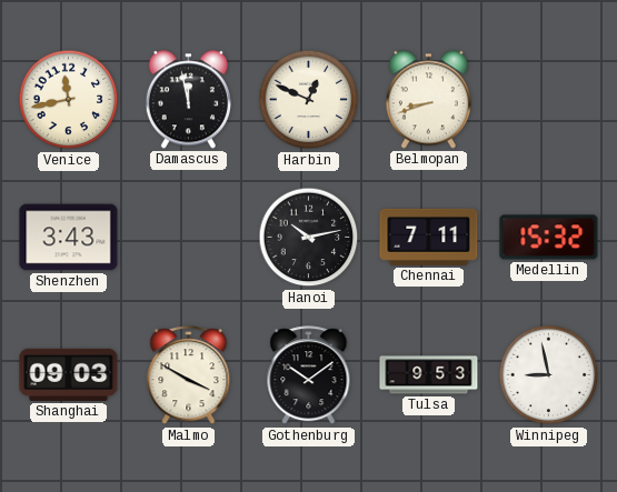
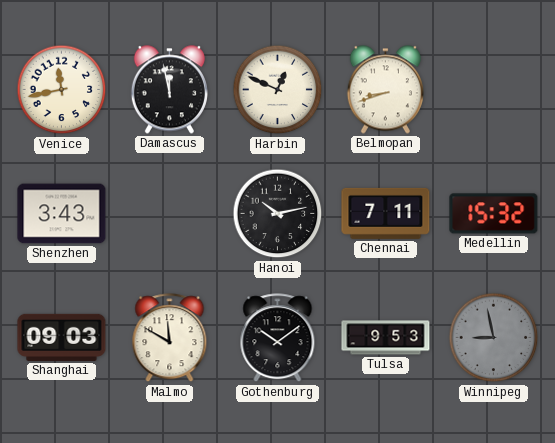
Malmo: 3:50 -> 11:50
Winnipeg dial: white -> grey
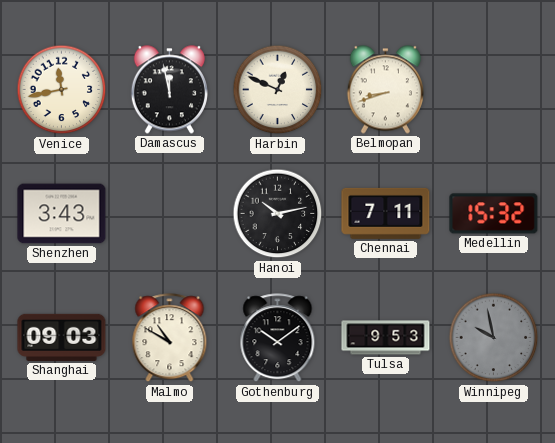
Malmo: 11:50 -> 10:50
Winnipeg: 8:58 -> 9:58
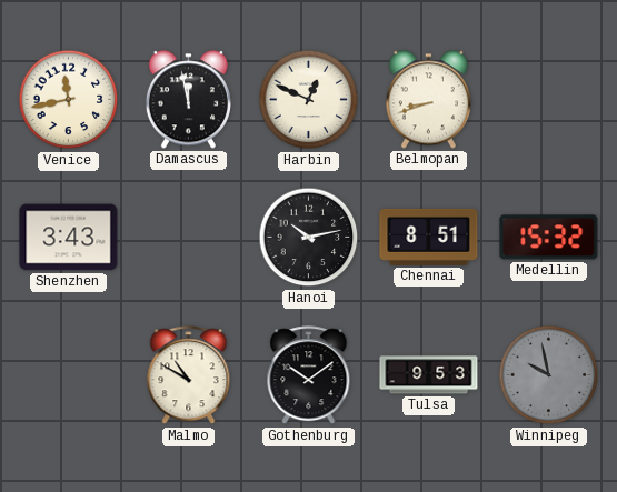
Chennai: 7:11 -> 8:51
Shanghai: 09:03 -> none
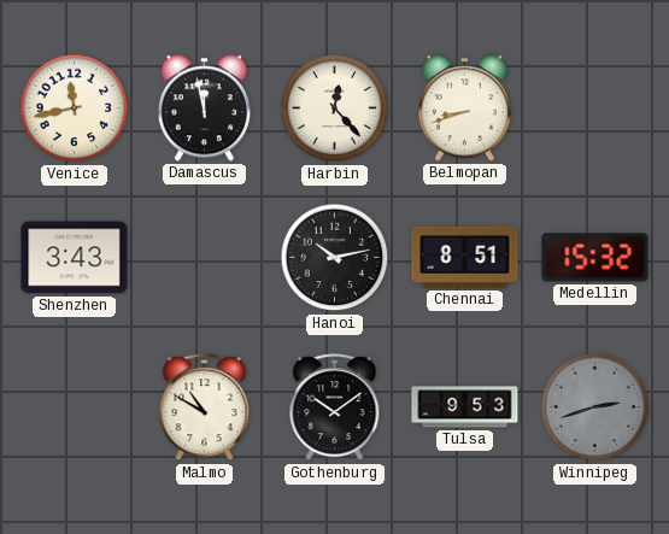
Harbin: 12:49 -> 12:23
Winnipeg: 9:58 -> 2:42
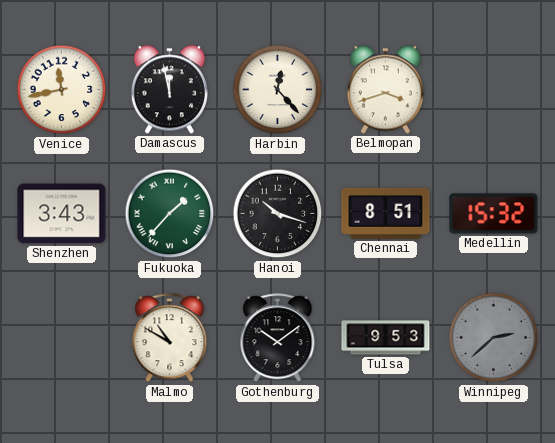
Belmopan: 8:42 -> 3:42
Fukuoka: none -> 1:37
Hanoi: 10:13 -> 10:18
Winnipeg: 2:42 -> 2:38
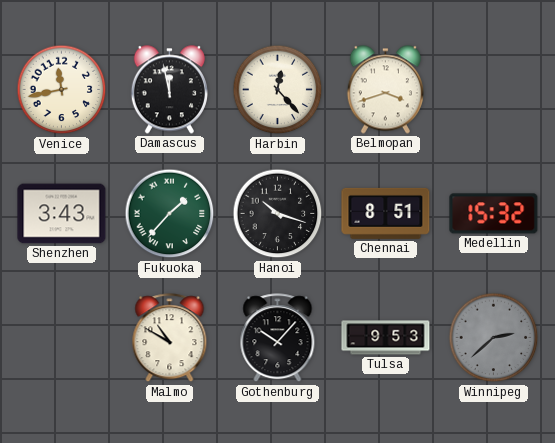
Gothenburg: 10:09 -> 10:07
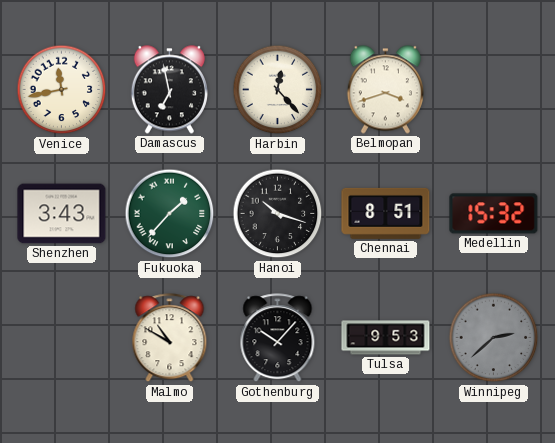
Damascus: 11:58 -> 6:58
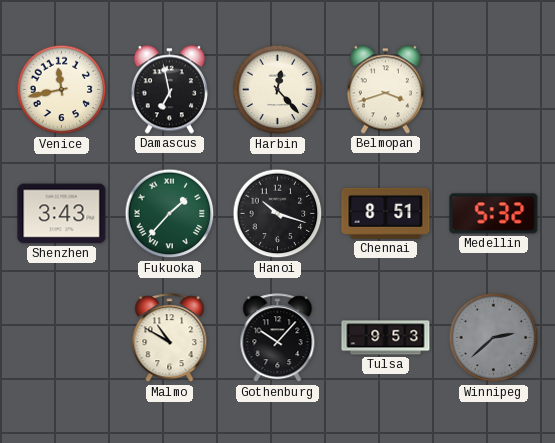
Medellin: 15:32 -> 5:32
